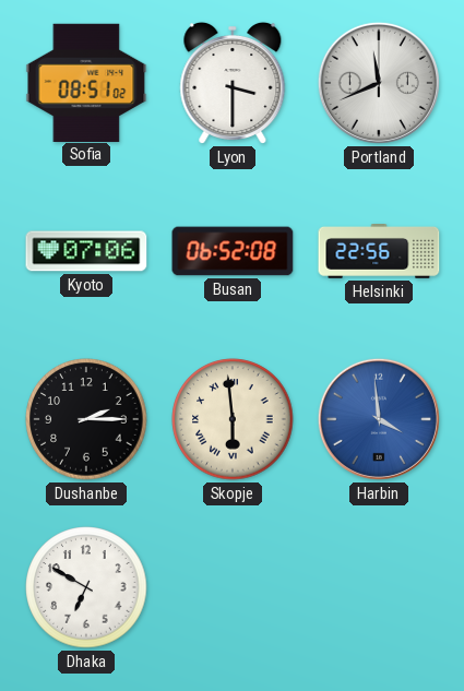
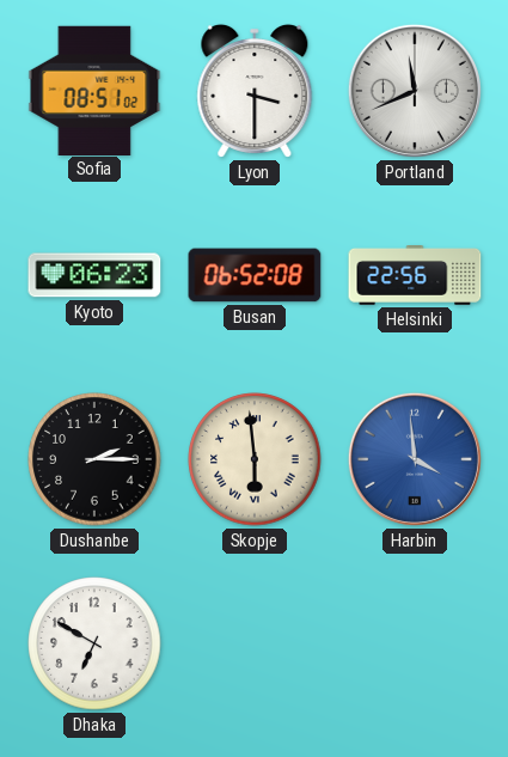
Kyoto: 07:06 -> 06:23
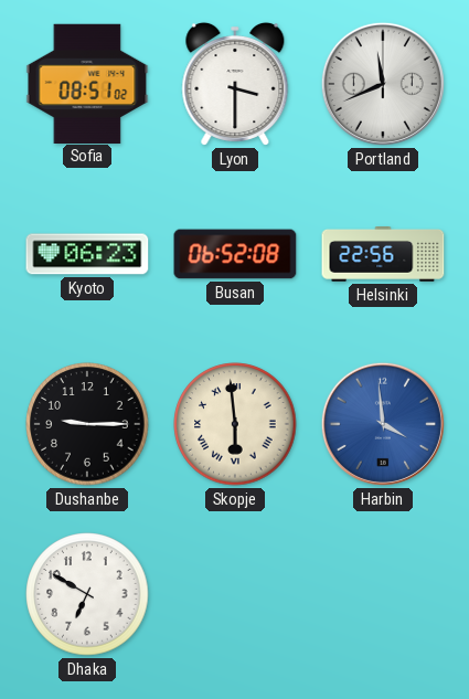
Dushanbe: 2:15 -> 9:15
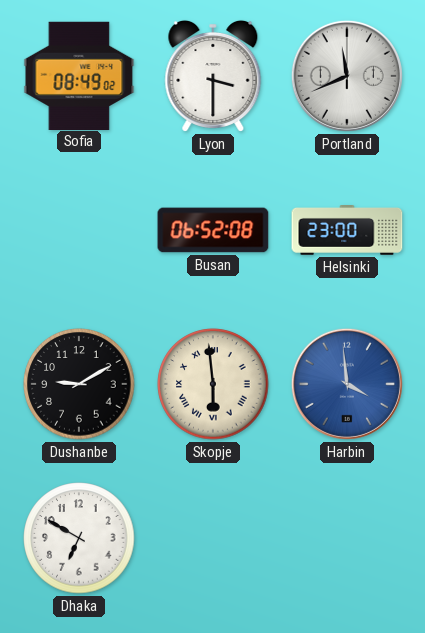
Sofia: 08:51 -> 08:49
Kyoto: 06:23 -> none
Helsinki: 22:56 -> 23:00
Dushanbe: 9:15 -> 9:10
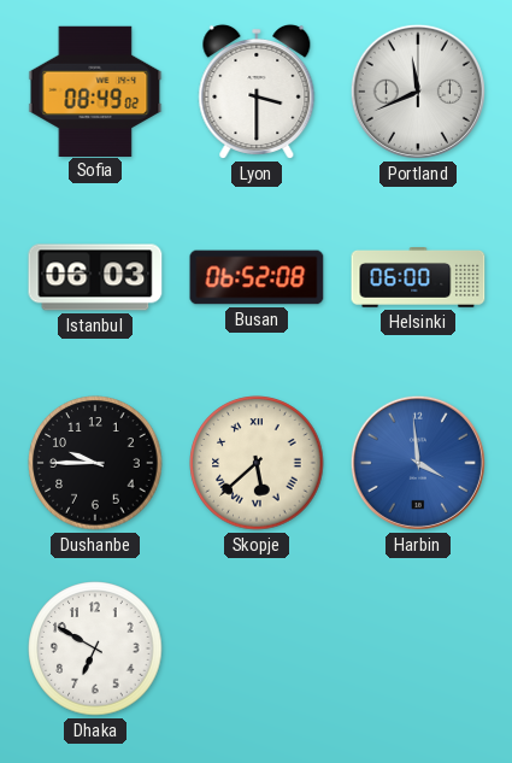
Istanbul: none -> 06:03
Helsinki: 23:00 -> 06:00
Dushanbe: 9:10 -> 9:45
Skopje: 5:59 -> 5:38
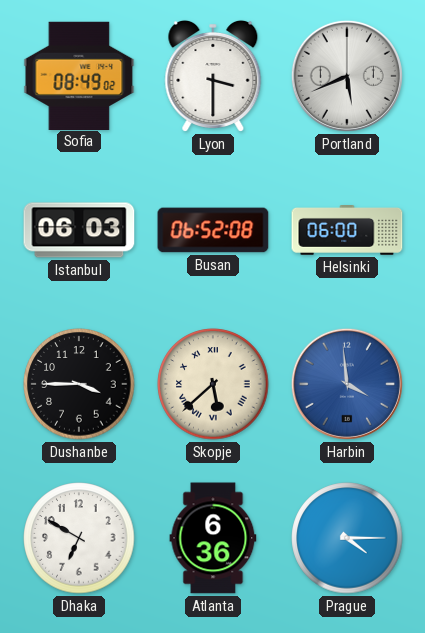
Portland: 11:41 -> 5:41
Dushanbe: 9:45 -> 3:45
Atlanta: none -> 6:36
Prague: none -> 4:15
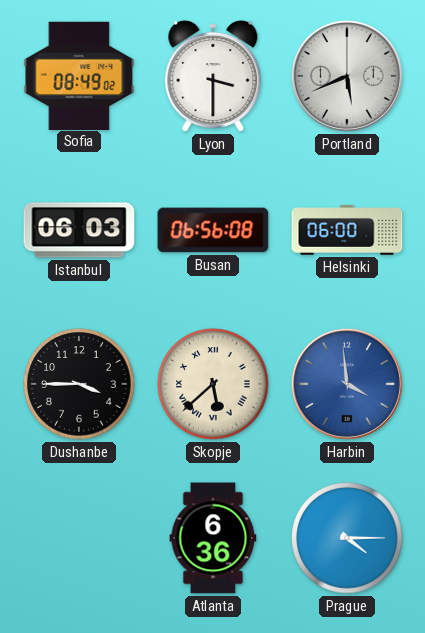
Busan: 06:52 -> 06:56
Dhaka: 6:50 -> none
